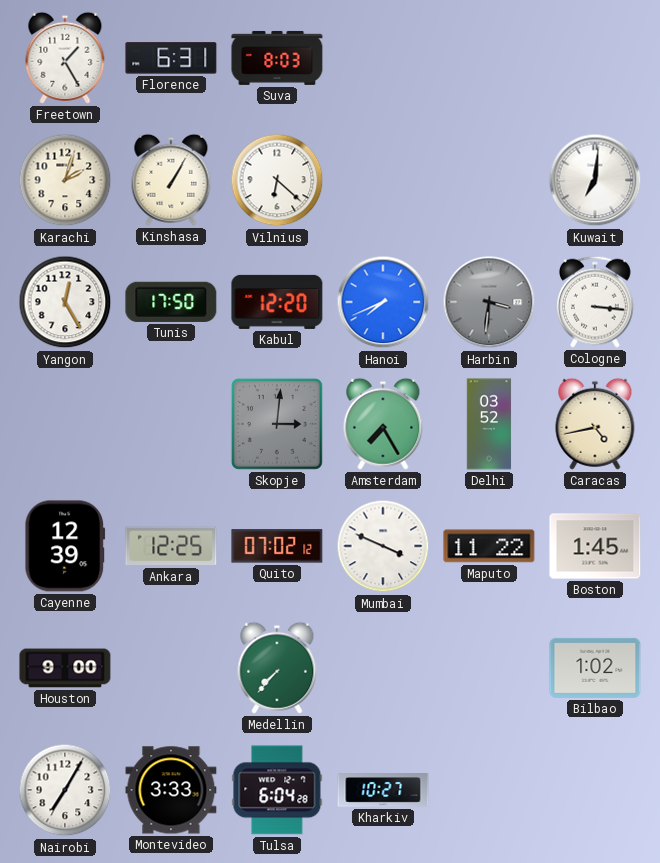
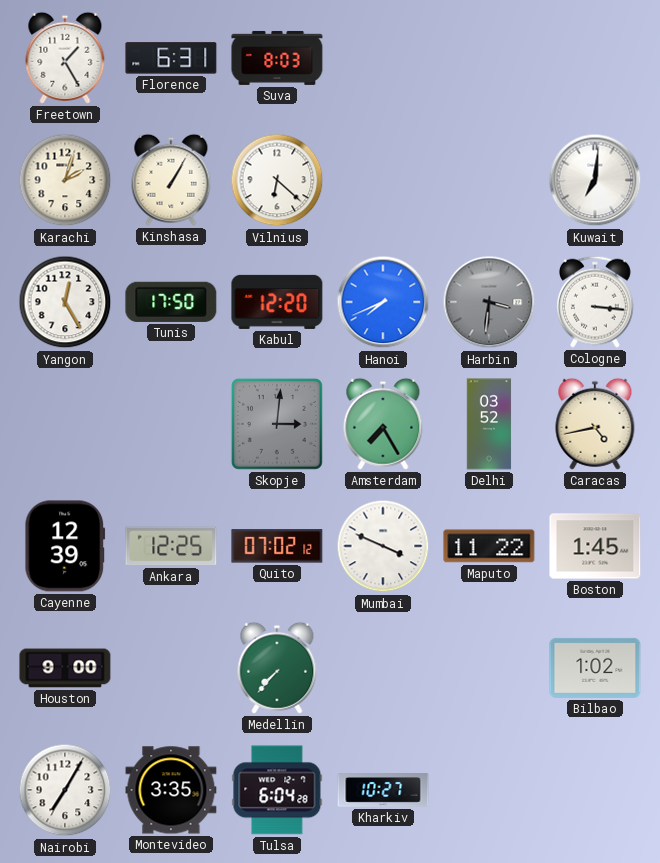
Montevideo: 3:33 -> 3:35
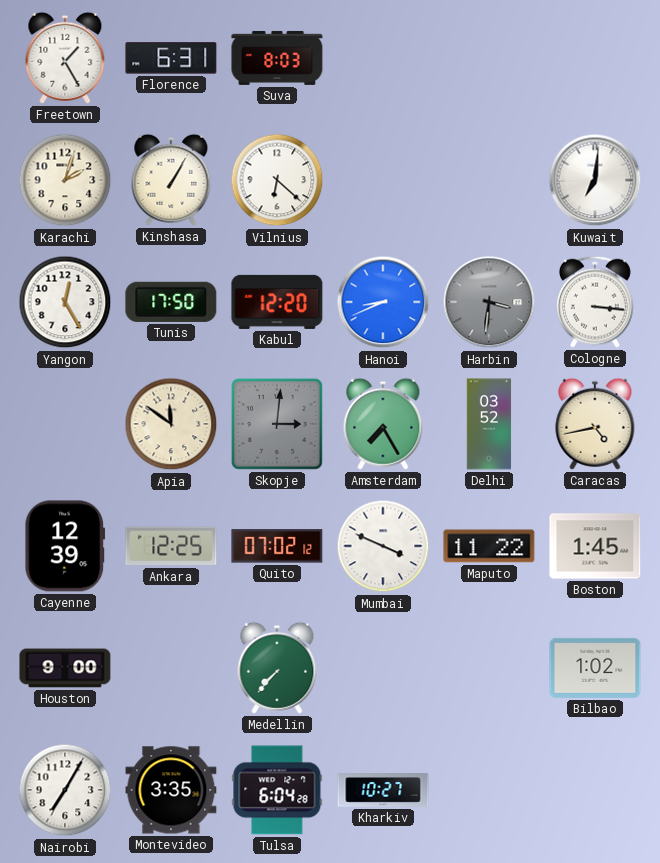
Hanoi: 7:41 -> 8:41
Apia: none -> 11:51
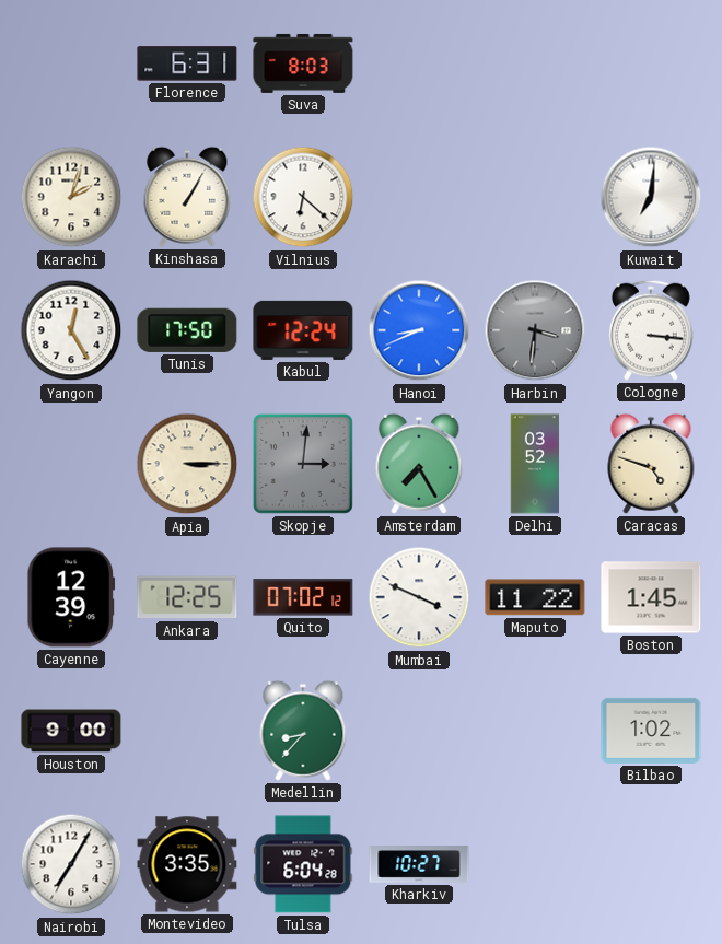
Freetown: 1:25 -> none
Kabul: 12:20 -> 12:24
Apia: 11:51 -> 3:15
Caracas: 4:43 -> 4:48
Medellin: 7:37 -> 8:37
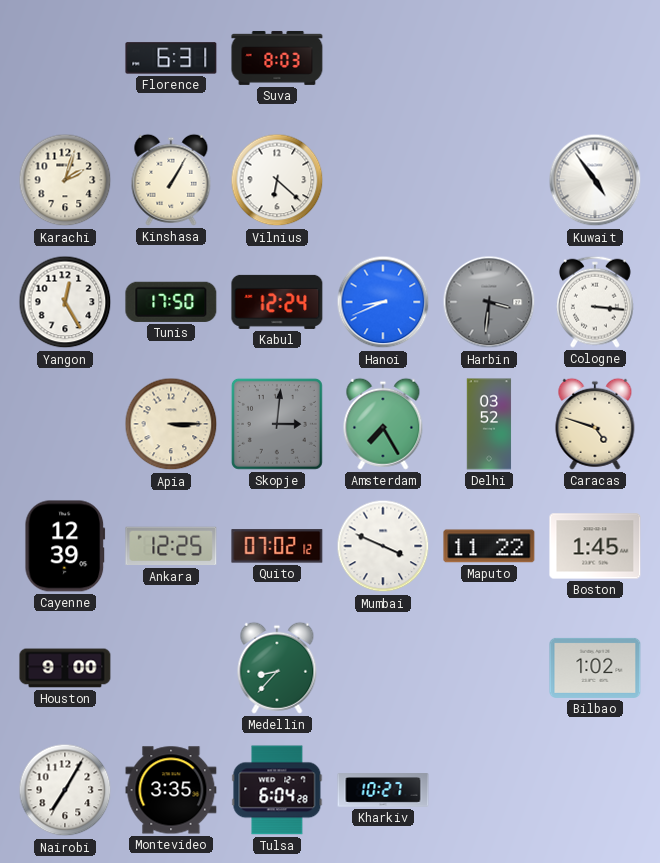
Kuwait: 7:01 -> 4:54
